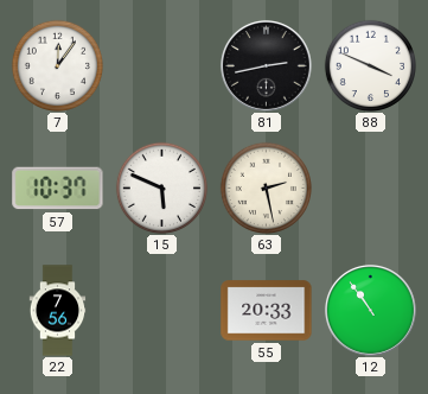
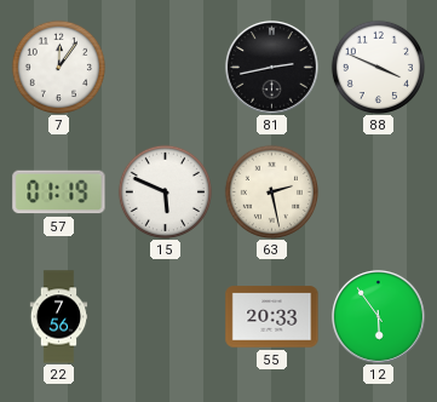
57: 10:37 -> 01:19
12: 10:54 -> 5:54
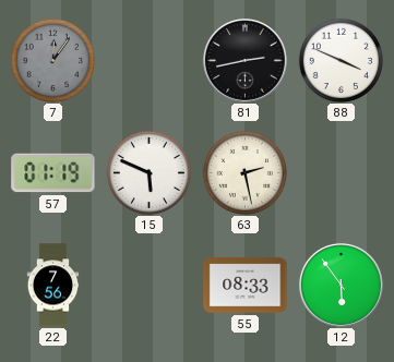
7 dial: white -> grey
55: 20:33 -> 08:33
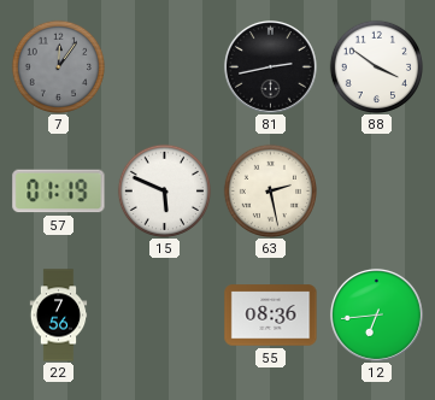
88: 3:49 -> 3:51
55: 08:33 -> 08:36
12: 5:54 -> 6:44
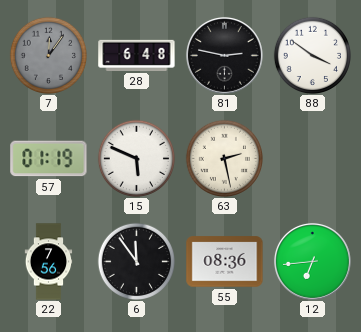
28: none -> 6:48
81: 2:43 -> 2:47
6: none -> 11:54
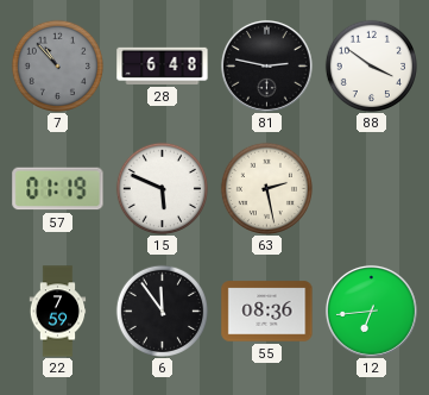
7: 12:06 -> 10:53
22: 7:56 -> 7:59
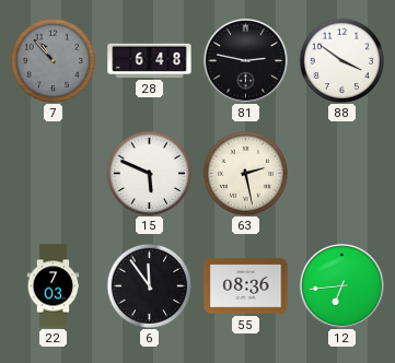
57: 01:19 -> none
22: 7:59 -> 7:03
